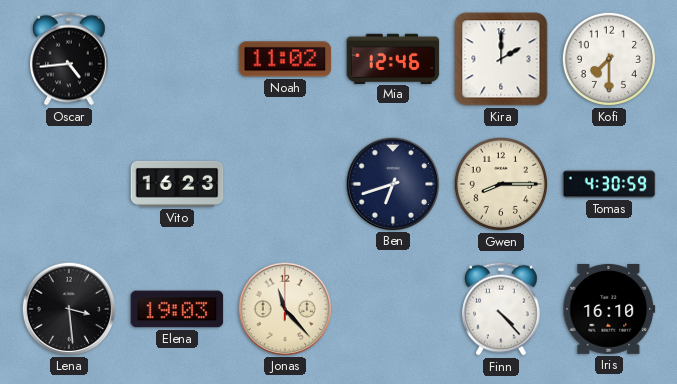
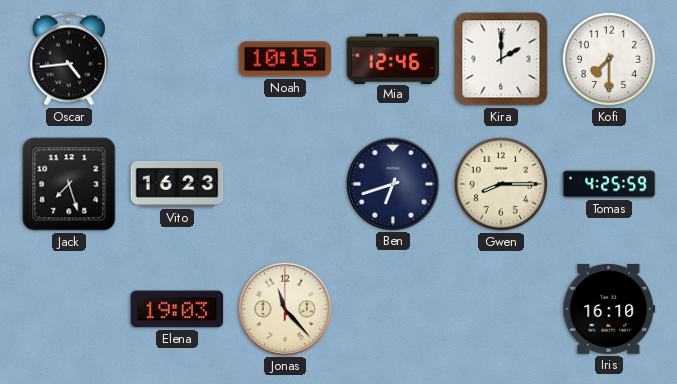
Noah: 11:02 -> 10:15
Jack: none -> 7:27
Tomas: 4:30 -> 4:25
Lena: 3:29 -> none
Finn: 4:23 -> none
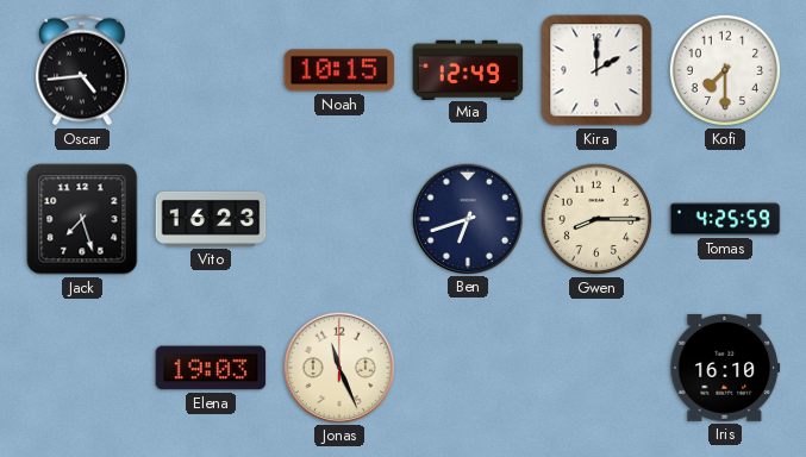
Mia: 12:46 -> 12:49
Jonas: 11:23 -> 11:26
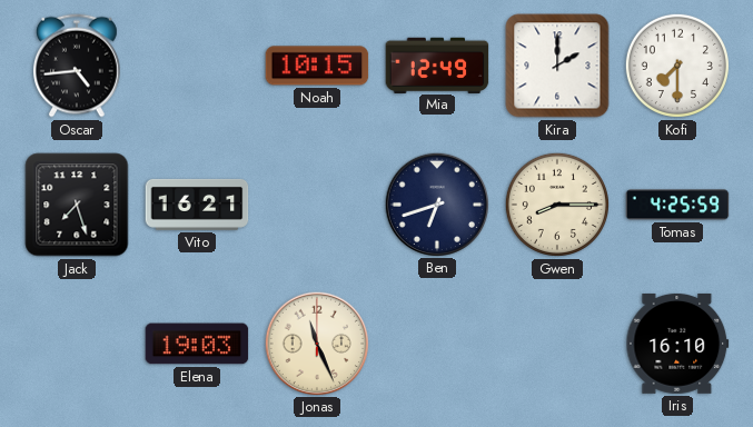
Vito: 16:23 -> 16:21
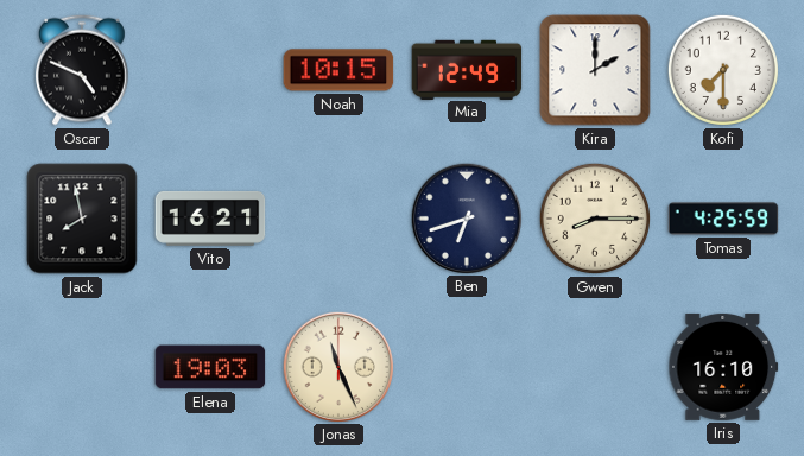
Oscar: 4:44 -> 4:49
Jack: 7:27 -> 7:58
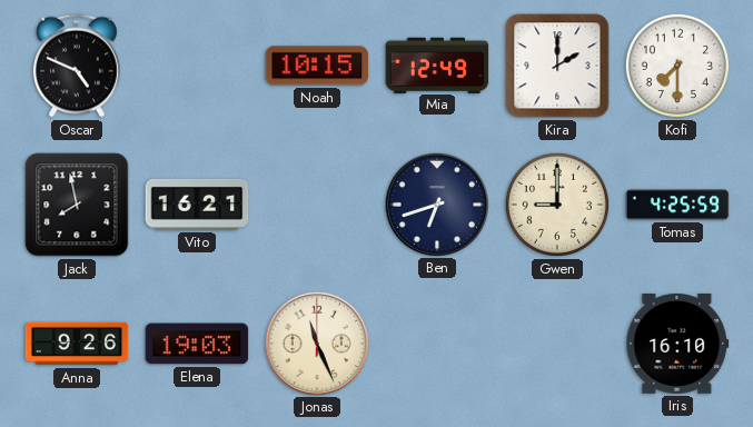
Gwen: 8:15 -> 9:00
Anna: none -> 9:26
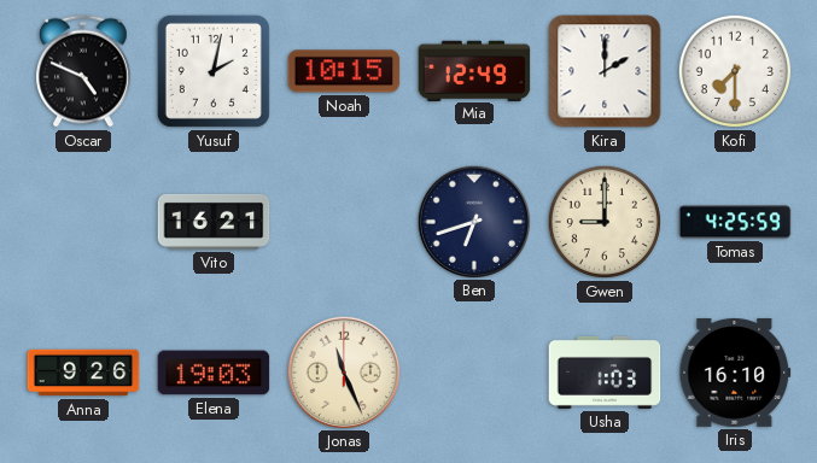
Yusuf: none -> 2:02
Jack: 7:58 -> none
Usha: none -> 1:03
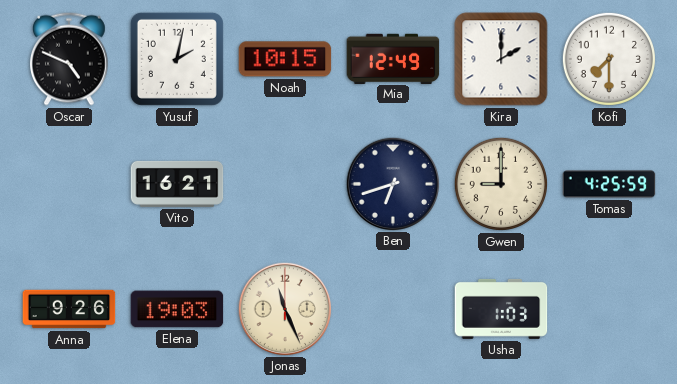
Iris: 16:10 -> none
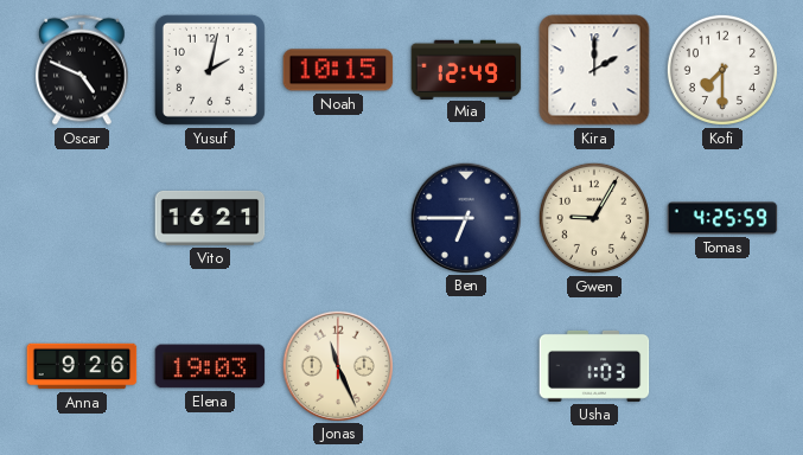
Ben: 6:42 -> 6:45
Gwen: 9:00 -> 9:05
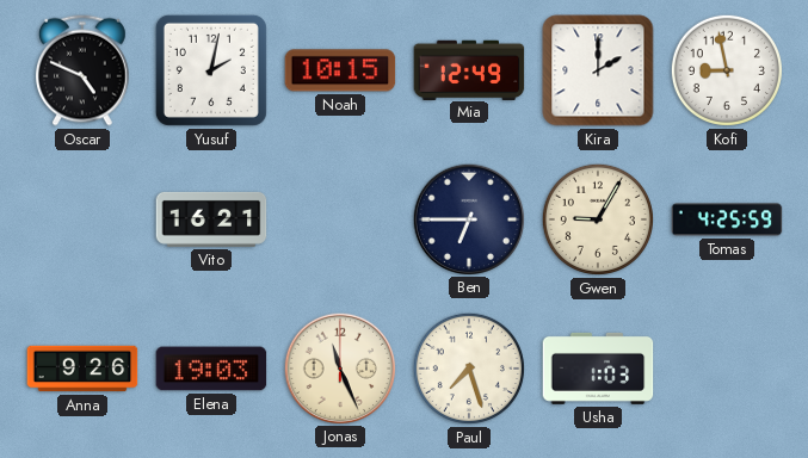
Kofi: 7:30 -> 8:58
Paul: none -> 7:27
